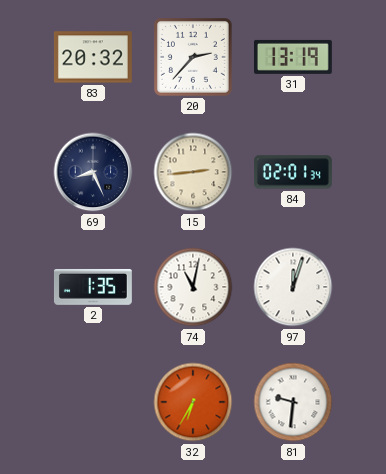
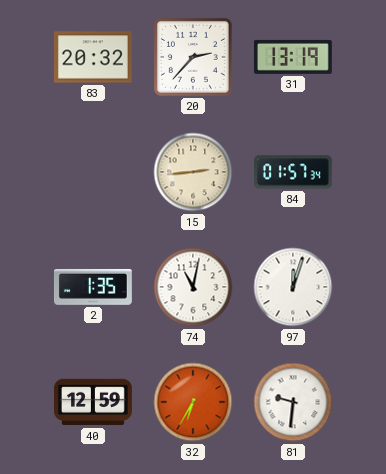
69: 8:26 -> none
84: 02:01 -> 01:57
40: none -> 12:59
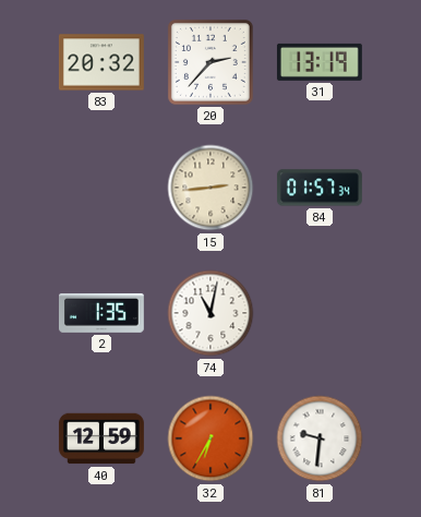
97: 12:03 -> none
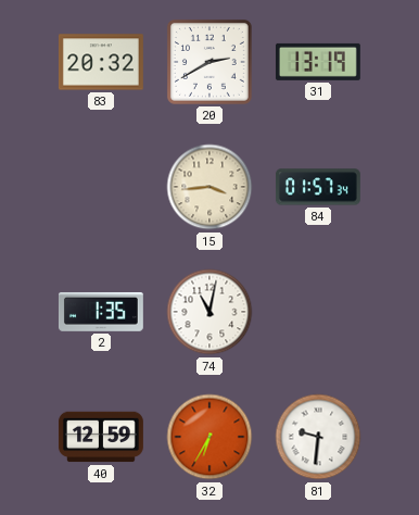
20: 2:37 -> 2:40
15: 2:44 -> 3:44
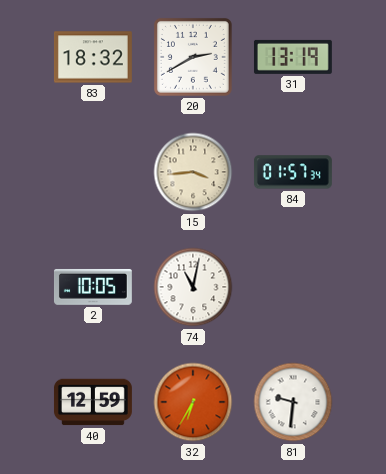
83: 20:32 -> 18:32
2: 1:35 -> 10:05
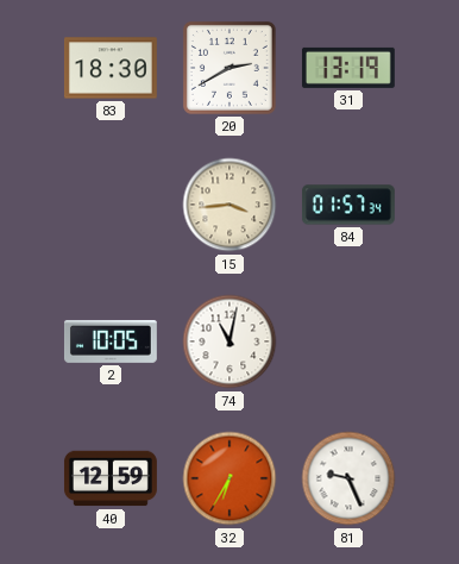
83: 18:32 -> 18:30
81: 9:31 -> 9:26
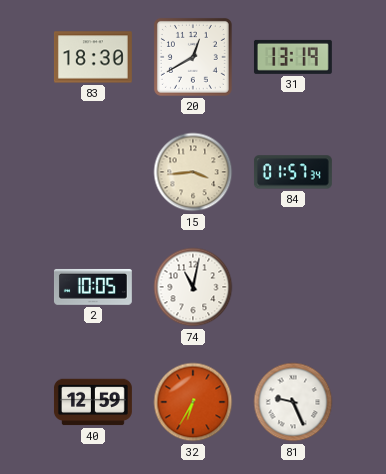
20: 2:40 -> 12:40
